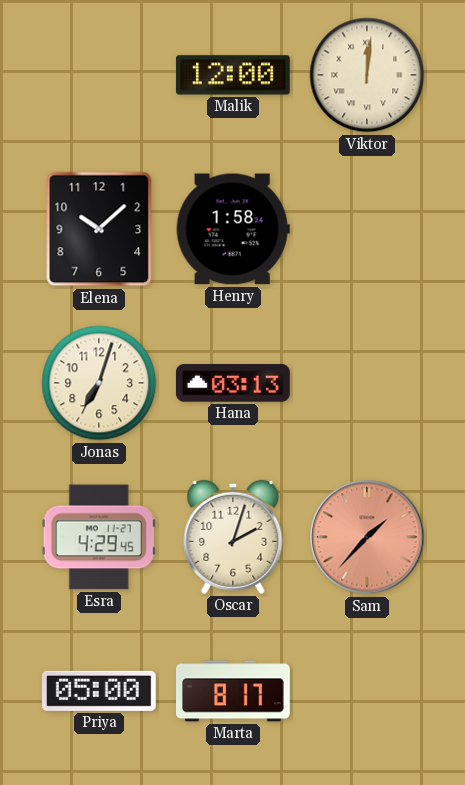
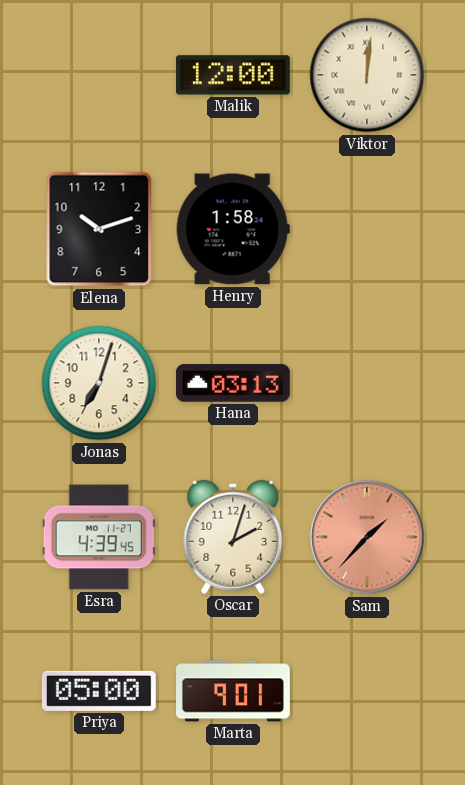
Elena: 10:08 -> 10:12
Esra: 4:29 -> 4:39
Marta: 8:17 -> 9:01
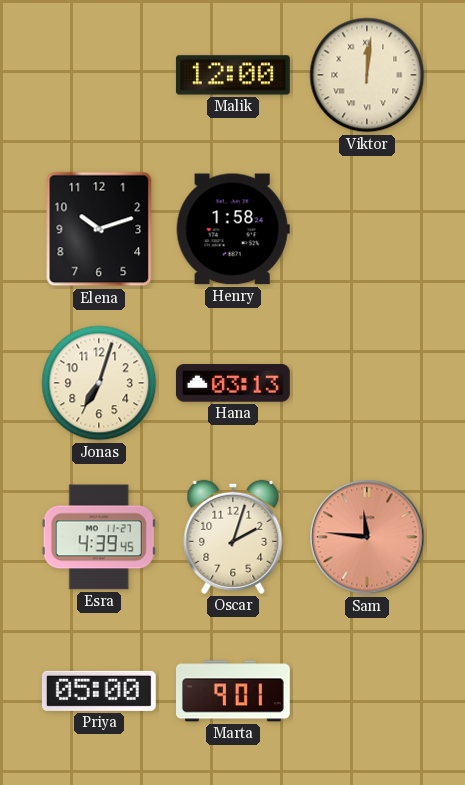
Sam: 1:37 -> 11:46
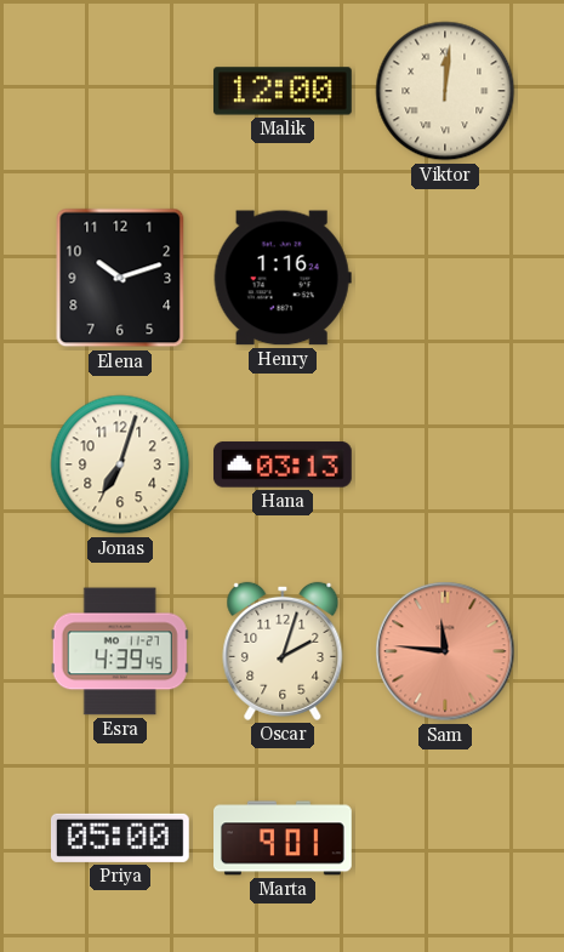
Henry: 1:58 -> 1:16
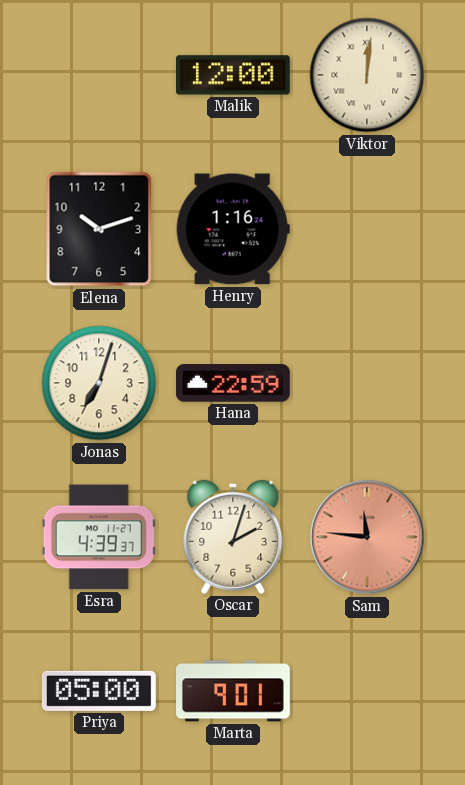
Hana: 03:13 -> 22:59
Esra: 4:39:45 -> 4:39:37
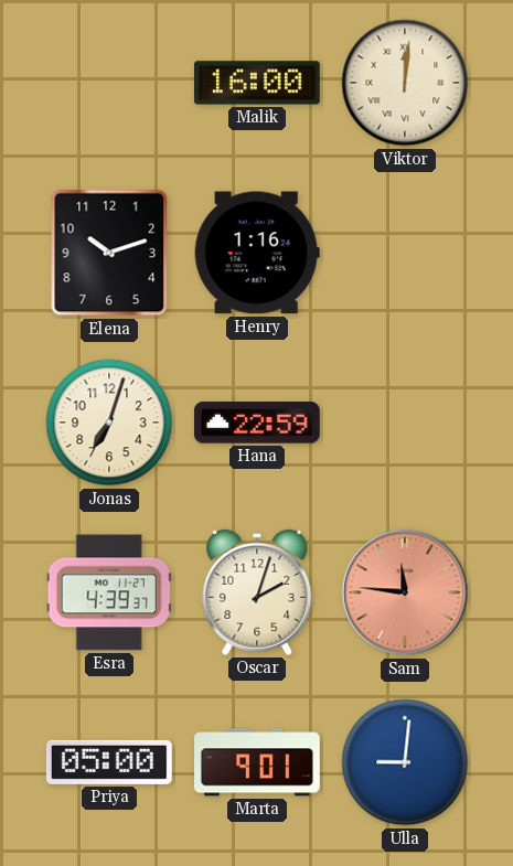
Malik: 12:00 -> 16:00
Ulla: none -> 9:01
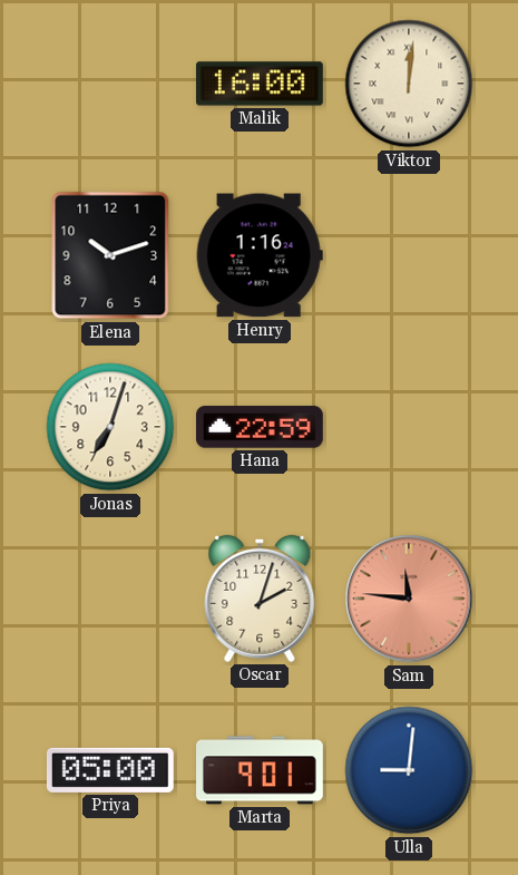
Esra: 4:39 -> none
